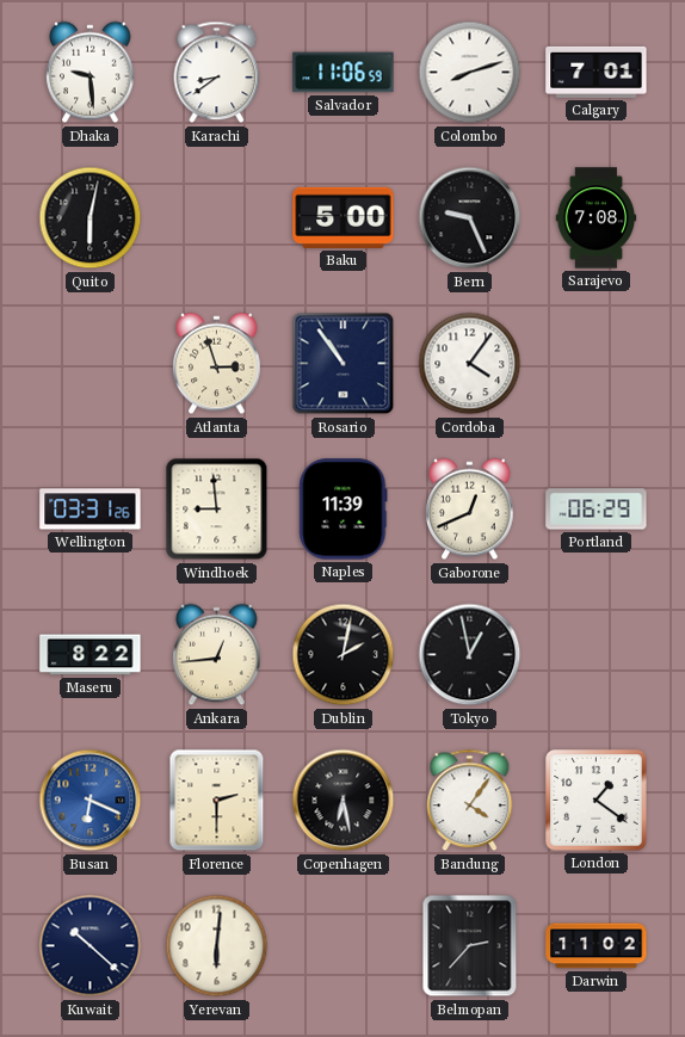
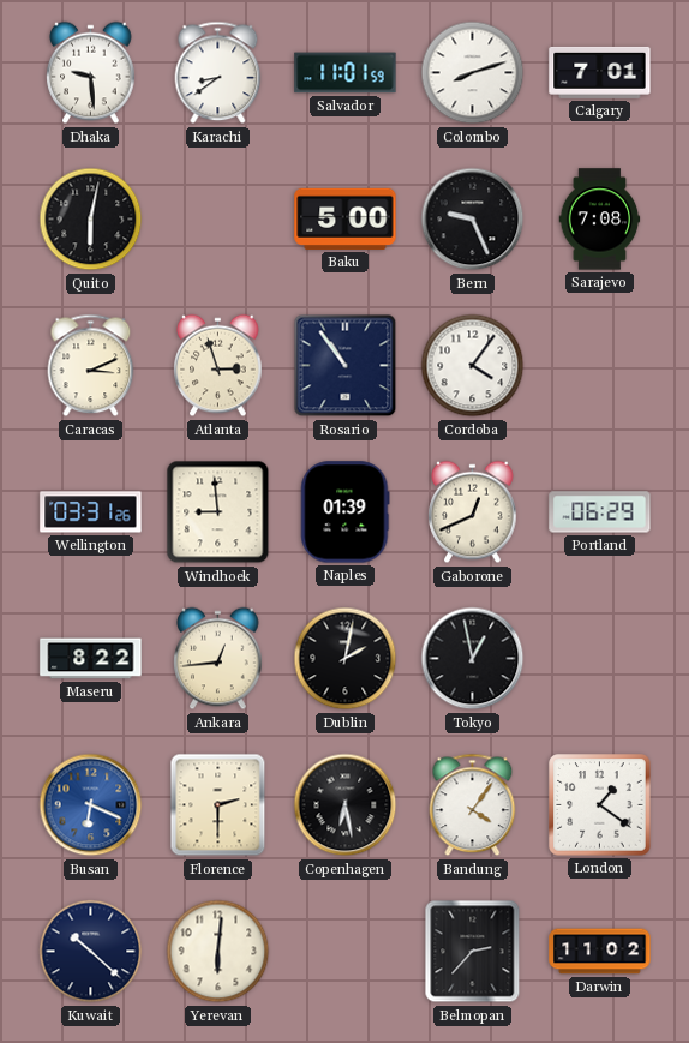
Salvador: 11:06 -> 11:01
Caracas: none -> 3:11
Naples: 11:39 -> 01:39
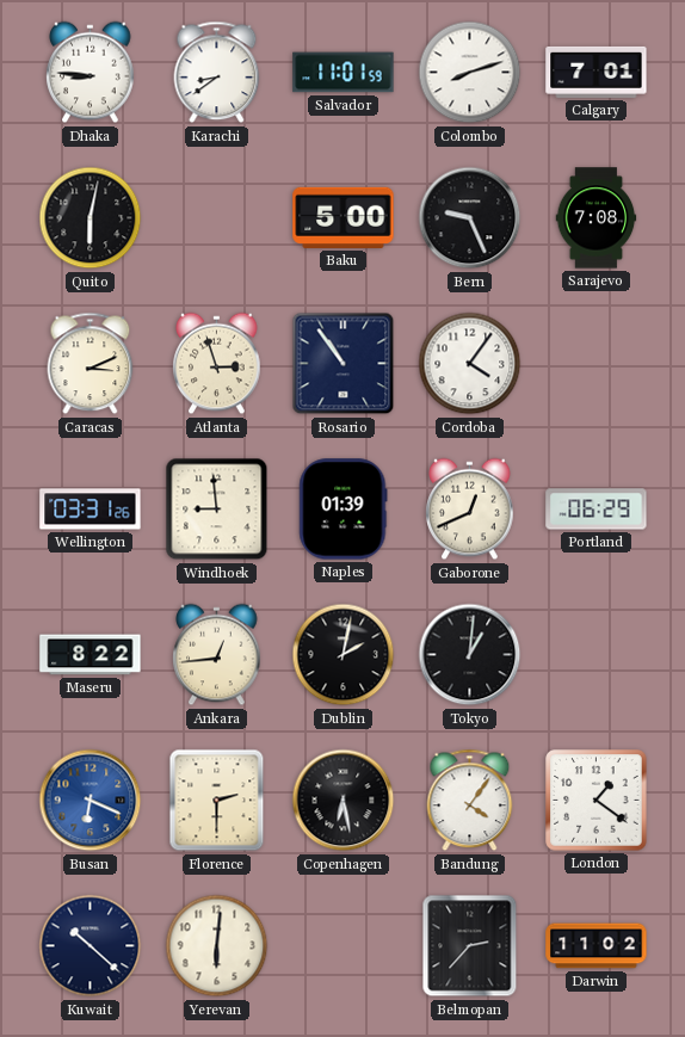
Dhaka: 9:29 -> 8:46
Tokyo: 12:58 -> 1:01
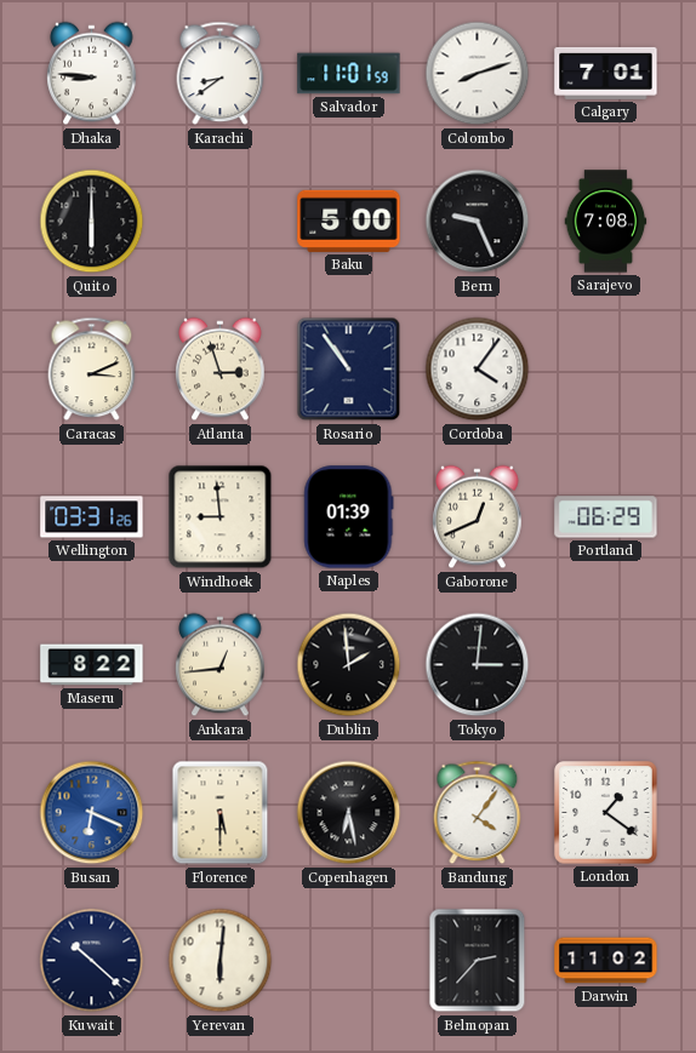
Quito: 6:02 -> 6:00
Dublin: 2:02 -> 1:59
Tokyo: 1:01 -> 3:01
Florence: 2:30 -> 5:30
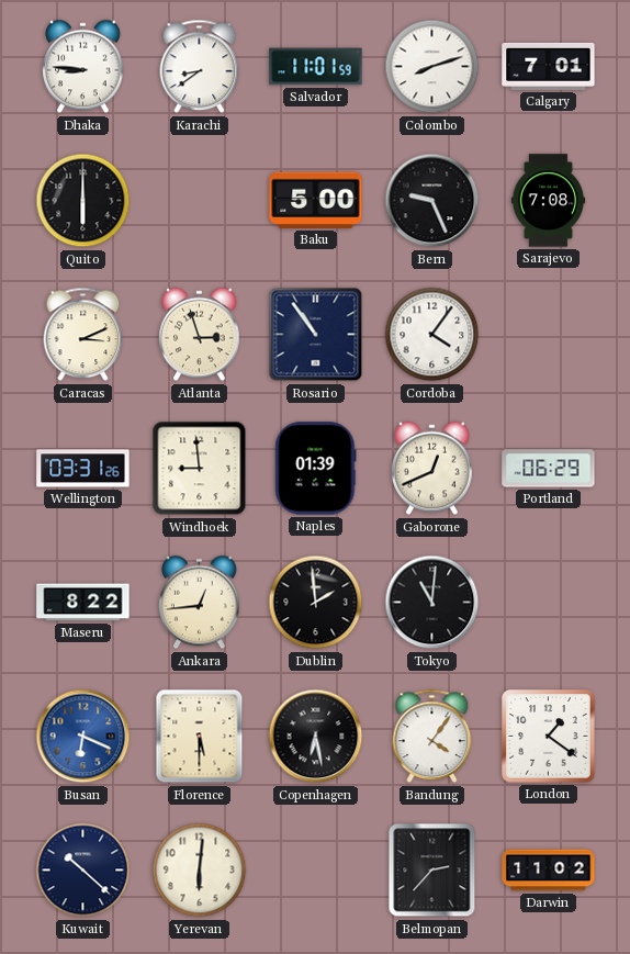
Tokyo: 3:01 -> 11:01
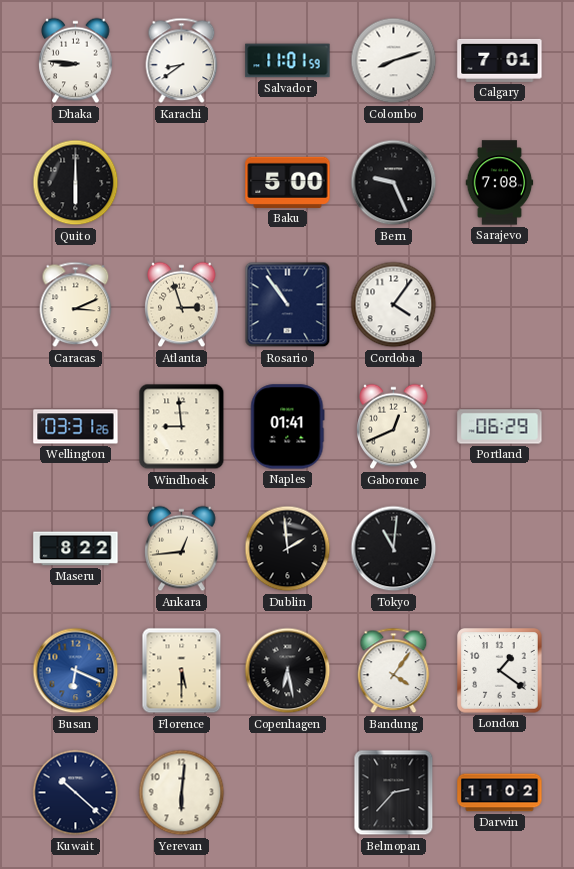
Naples: 01:39 -> 01:41
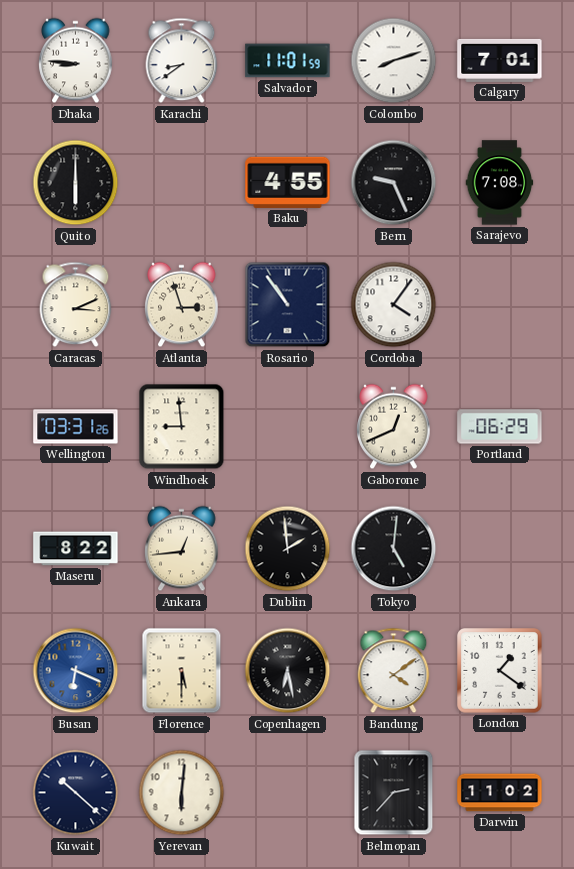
Baku: 5:00 -> 4:55
Naples: 01:41 -> none
Tokyo: 11:01 -> 5:01
Bandung: 4:06 -> 4:09
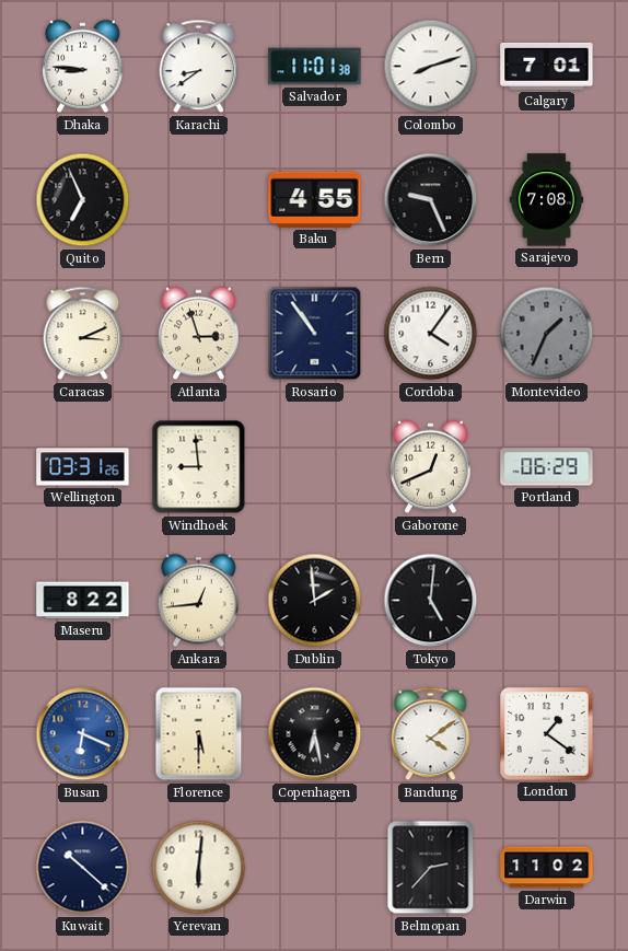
Salvador: 11:01:59 -> 11:01:38
Quito: 6:00 -> 6:56
Montevideo: none -> 1:34
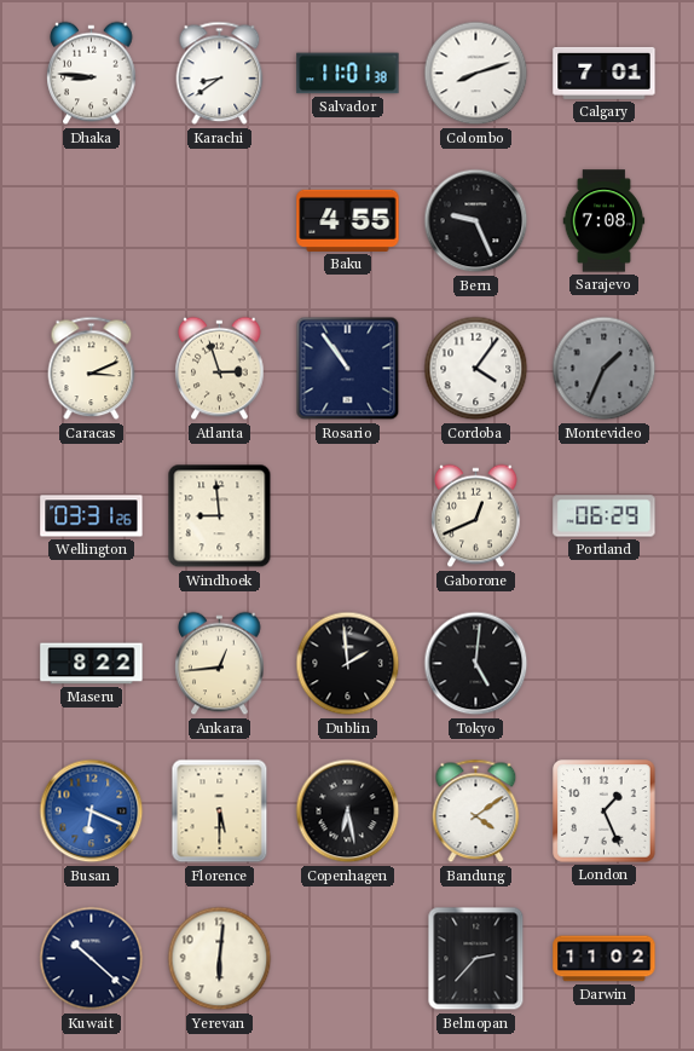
Quito: 6:56 -> none
London: 1:21 -> 1:26
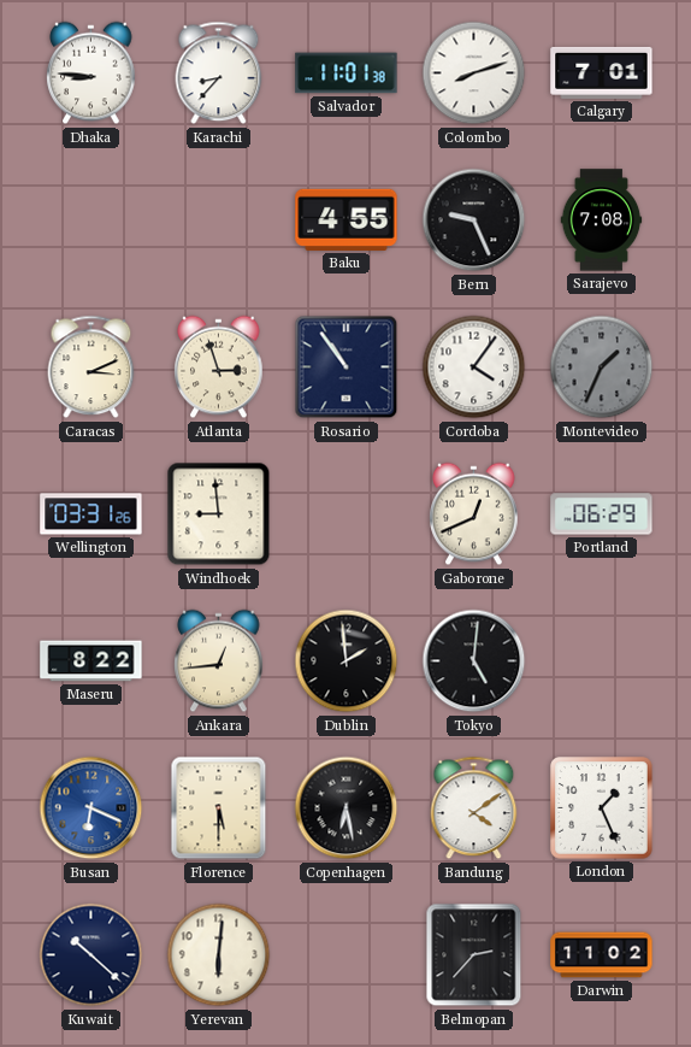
Karachi: 8:39 -> 8:37
